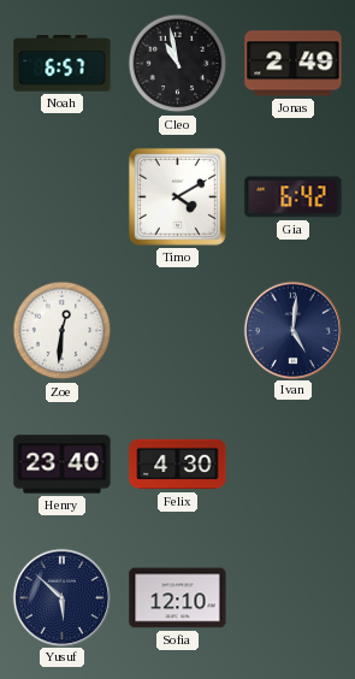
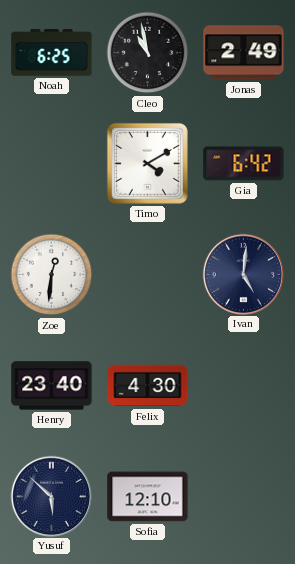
Noah: 6:57 -> 6:25
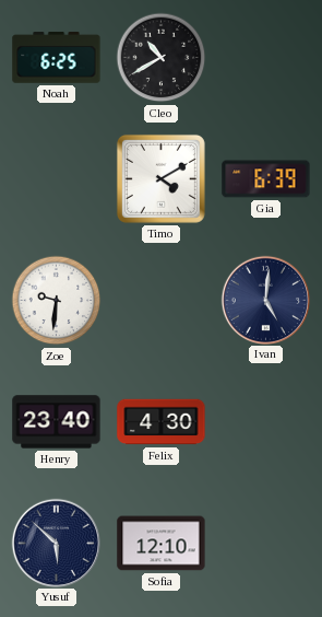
Cleo: 10:58 -> 10:40
Jonas: 2:49 -> none
Gia: 6:42 -> 6:39
Zoe: 12:31 -> 9:31
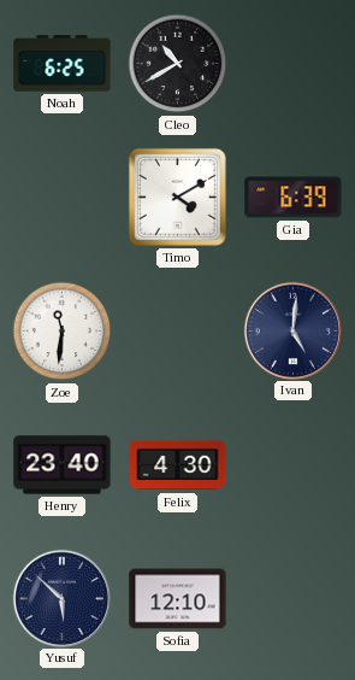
Zoe: 9:31 -> 11:31
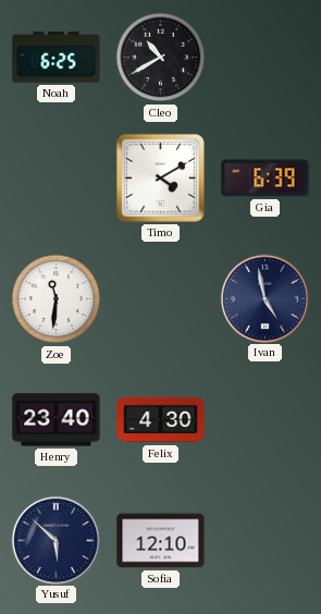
Ivan: 5:01 -> 4:58
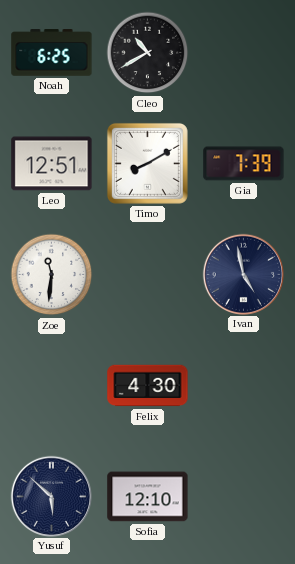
Leo: none -> 12:51
Timo: 4:10 -> 8:10
Gia: 6:39 -> 7:39
Henry: 23:40 -> none
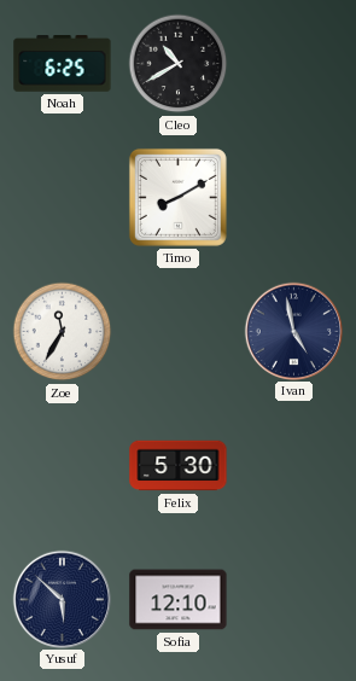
Leo: 12:51 -> none
Gia: 7:39 -> none
Zoe: 11:31 -> 11:35
Felix: 4:30 -> 5:30
